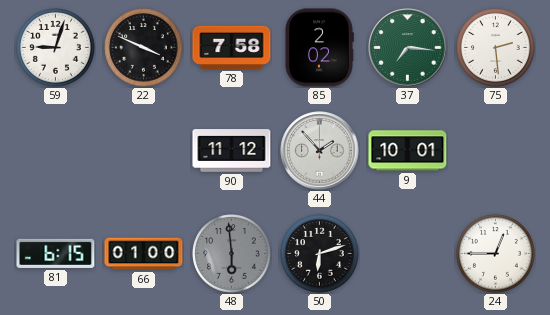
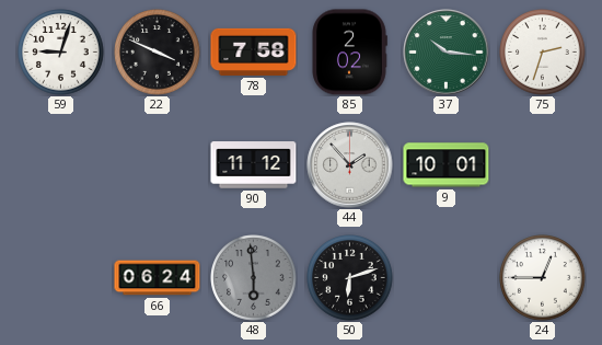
37: 7:16 -> 10:16
75: 2:29 -> 2:33
81: 6:15 -> none
66: 01:00 -> 06:24
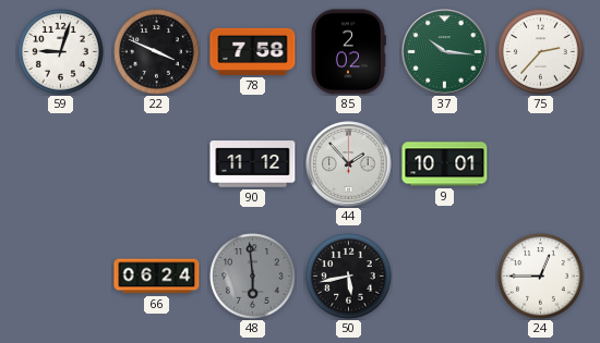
75: 2:33 -> 2:37
50: 6:12 -> 5:43
